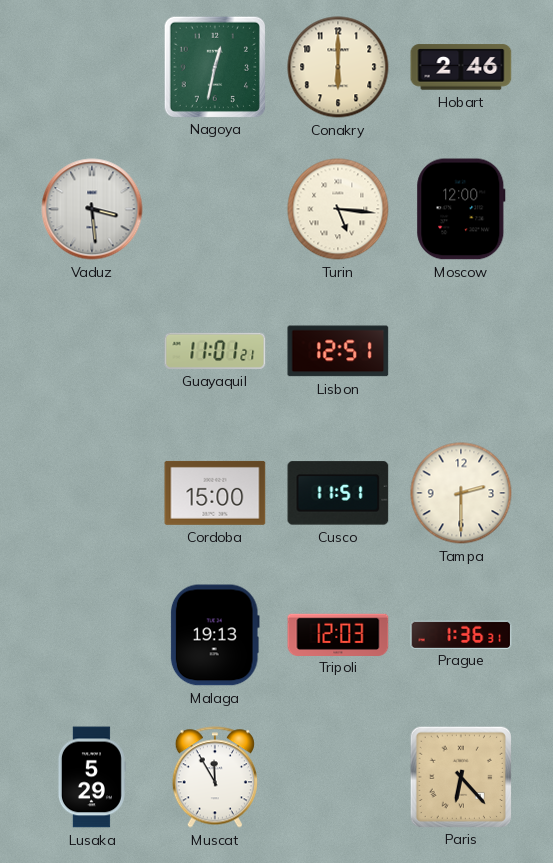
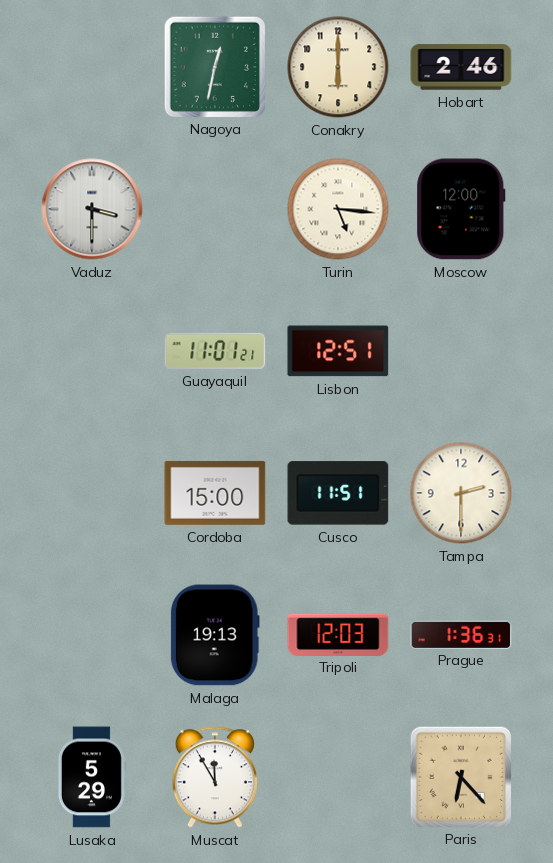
Vaduz: 3:29 -> 3:30
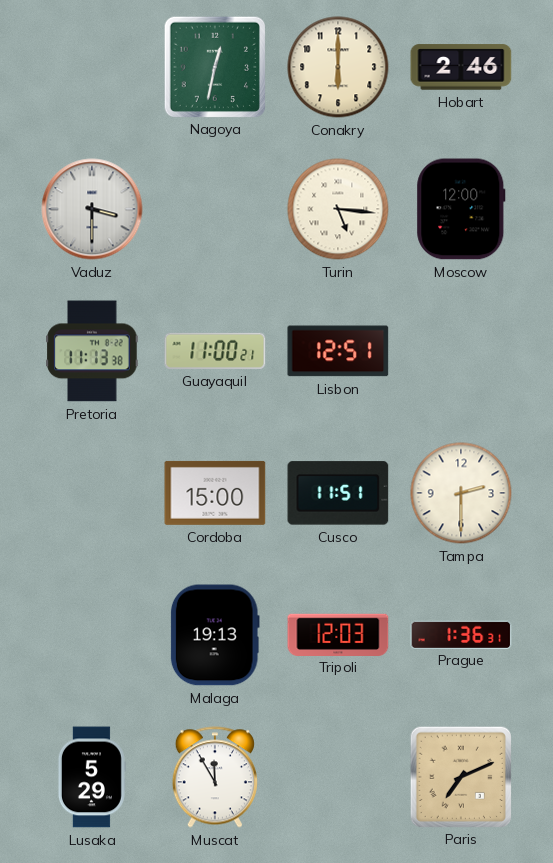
Pretoria: none -> 11:13
Guayaquil: 11:01 -> 11:00
Paris: 6:23 -> 7:11
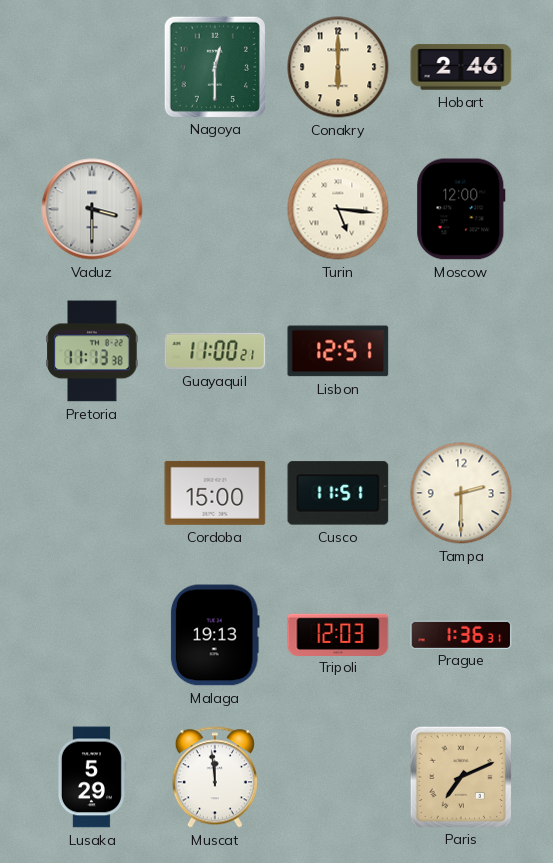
Nagoya: 12:32 -> 12:30
Muscat: 11:55 -> 11:59
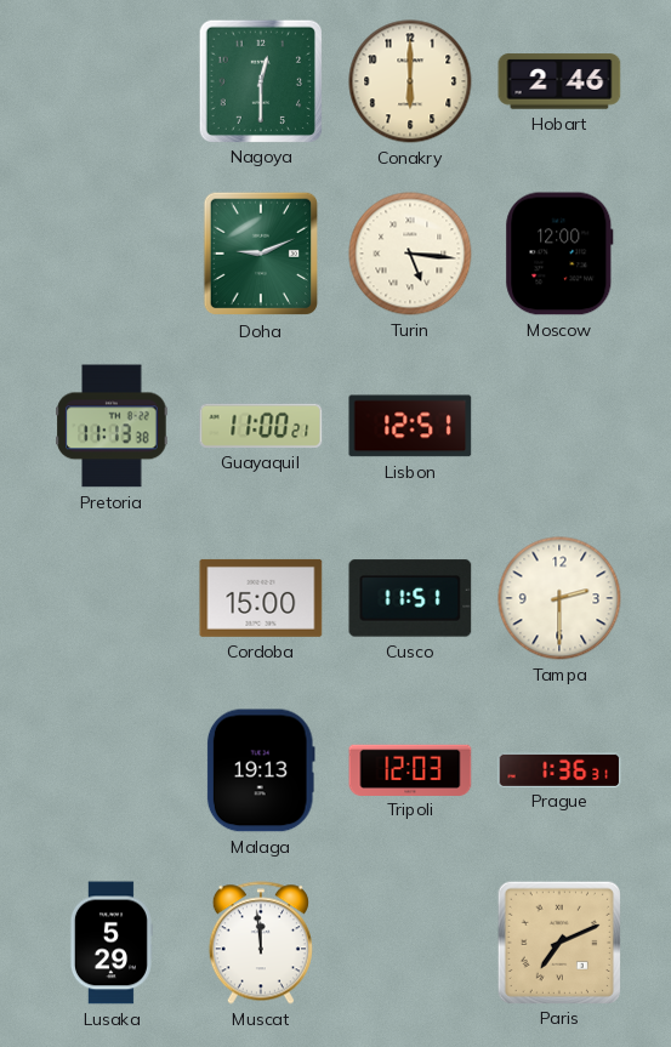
Vaduz: 3:30 -> none
Doha: none -> 9:11
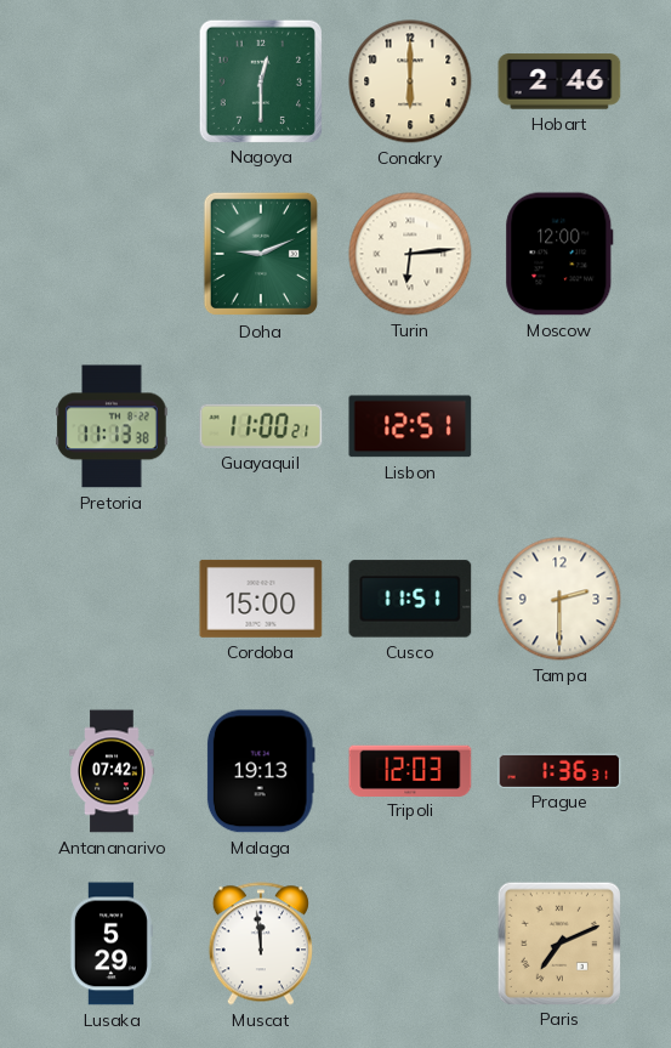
Turin: 5:16 -> 6:14
Antananarivo: none -> 07:42
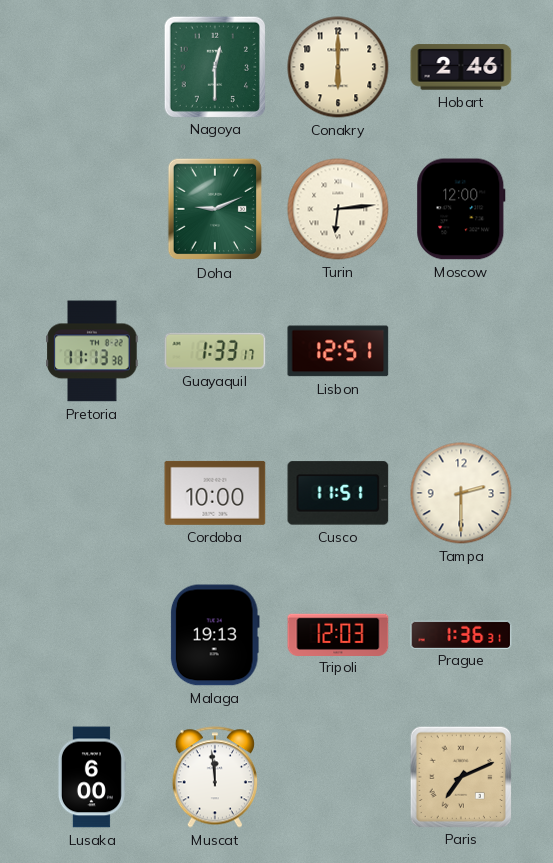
Guayaquil: 11:00 -> 1:33
Cordoba: 15:00 -> 10:00
Antananarivo: 07:42 -> none
Lusaka: 5:29 -> 6:00
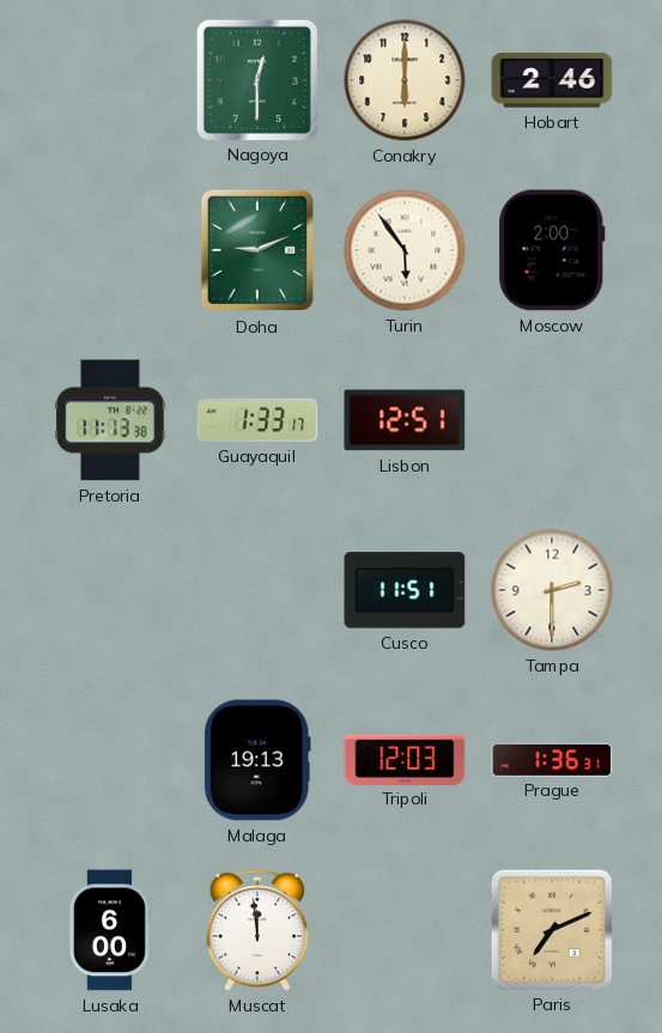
Turin: 6:14 -> 5:54
Moscow: 12:00 -> 2:00
Cordoba: 10:00 -> none
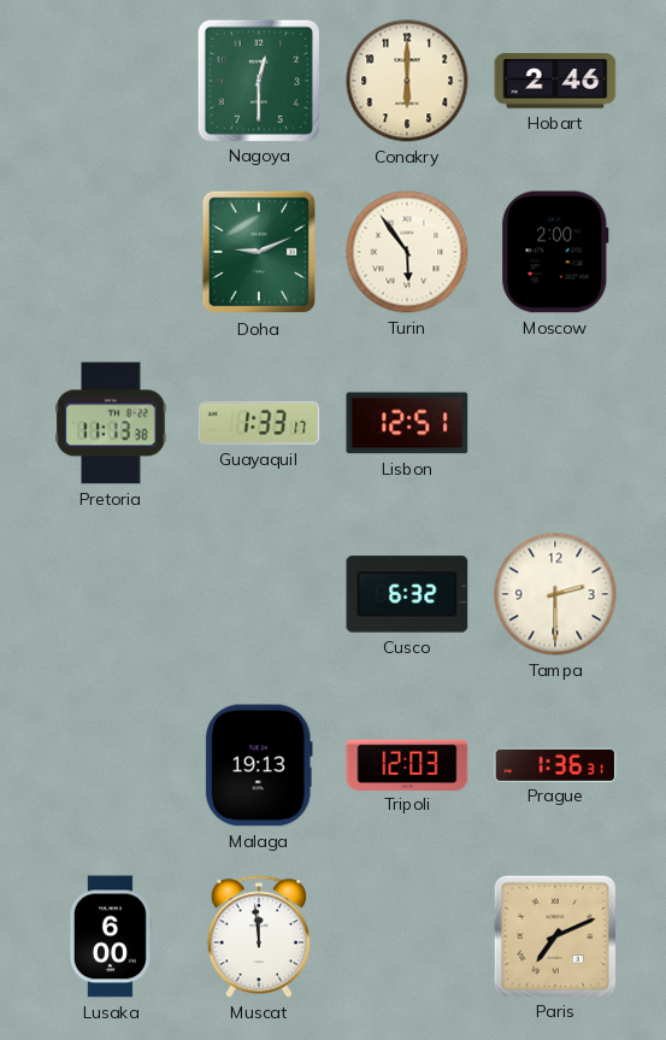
Cusco: 11:51 -> 6:32
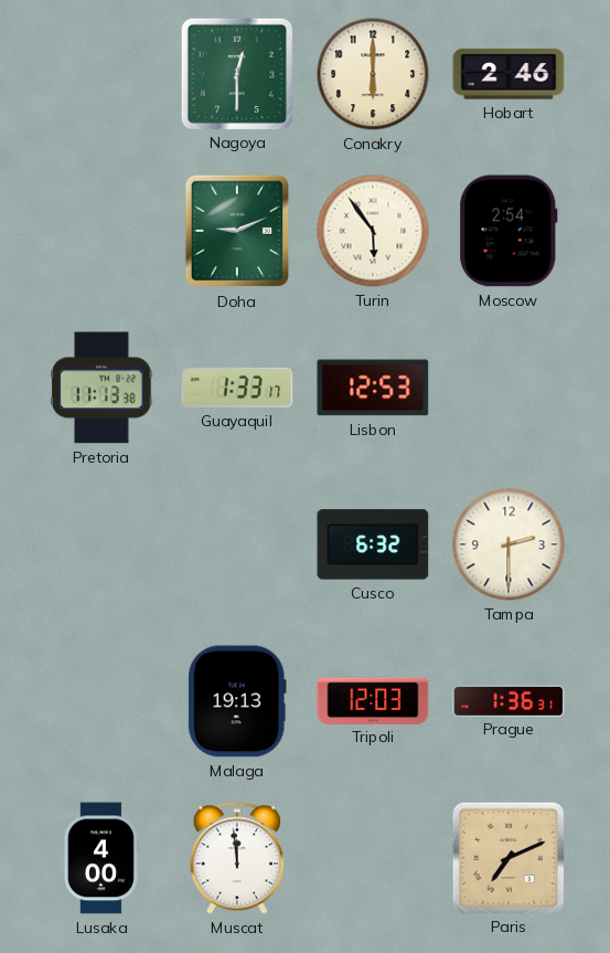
Moscow: 2:00 -> 2:54
Lisbon: 12:51 -> 12:53
Lusaka: 6:00 -> 4:00
